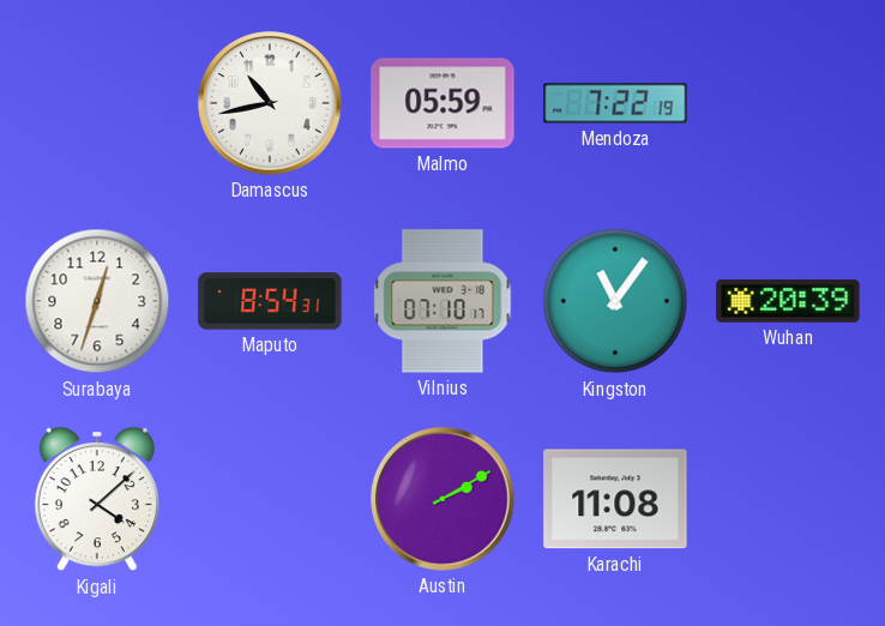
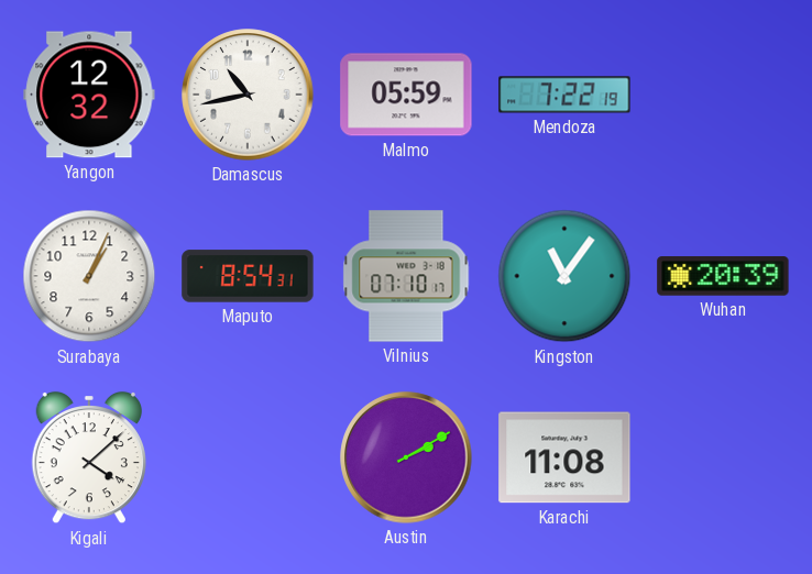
Yangon: none -> 12:32
Surabaya: 12:33 -> 1:04
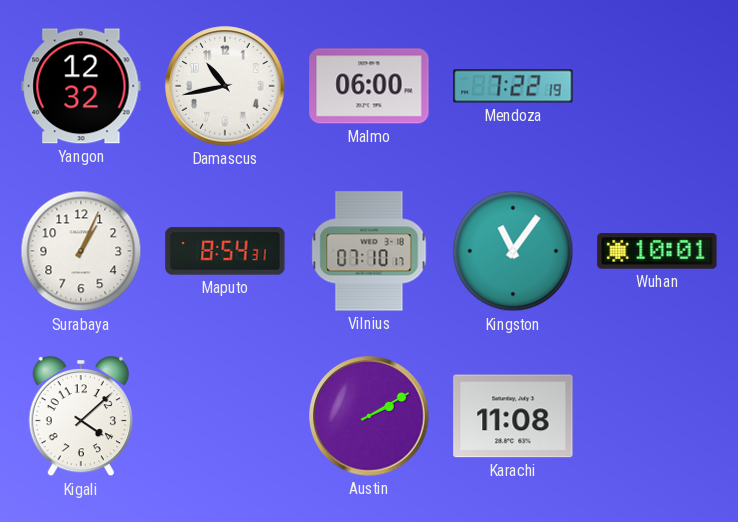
Malmo: 05:59 -> 06:00
Wuhan: 20:39 -> 10:01
